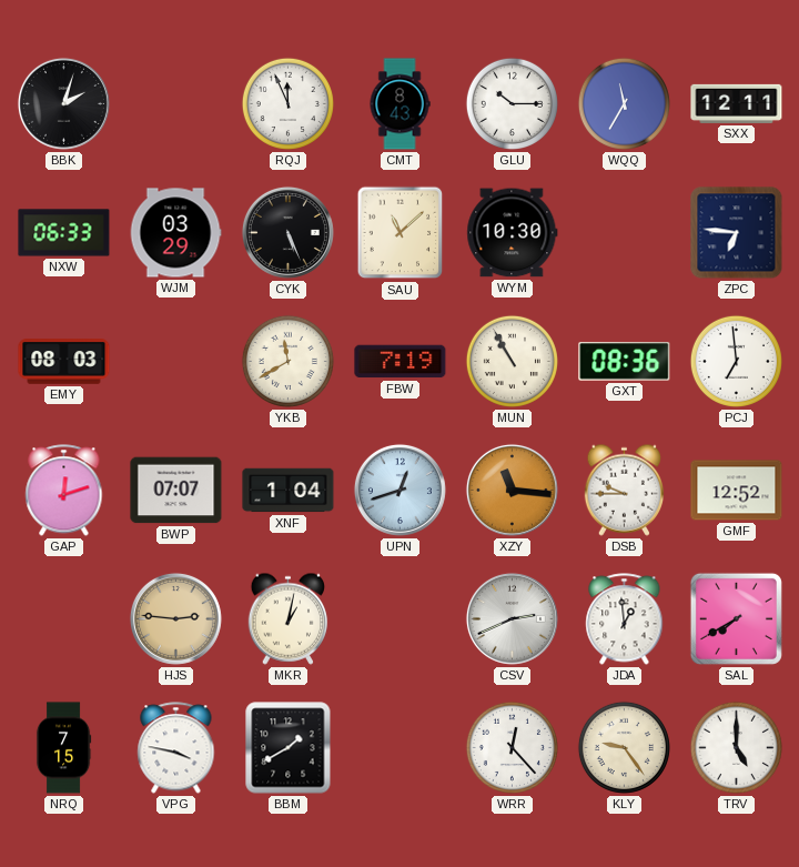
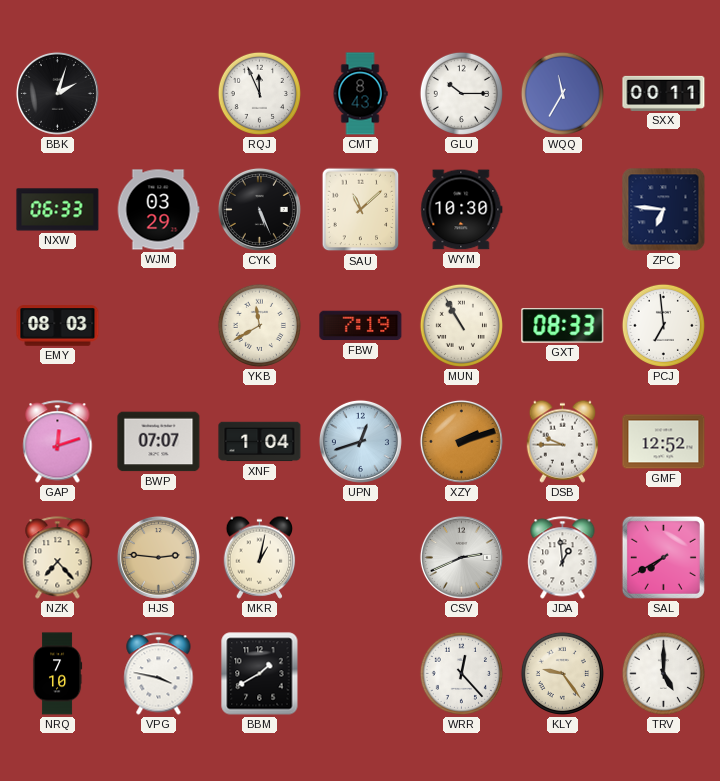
SXX: 12:11 -> 00:11
GXT: 08:36 -> 08:33
XZY: 11:16 -> 2:12
NZK: none -> 7:23
NRQ: 7:15 -> 7:10
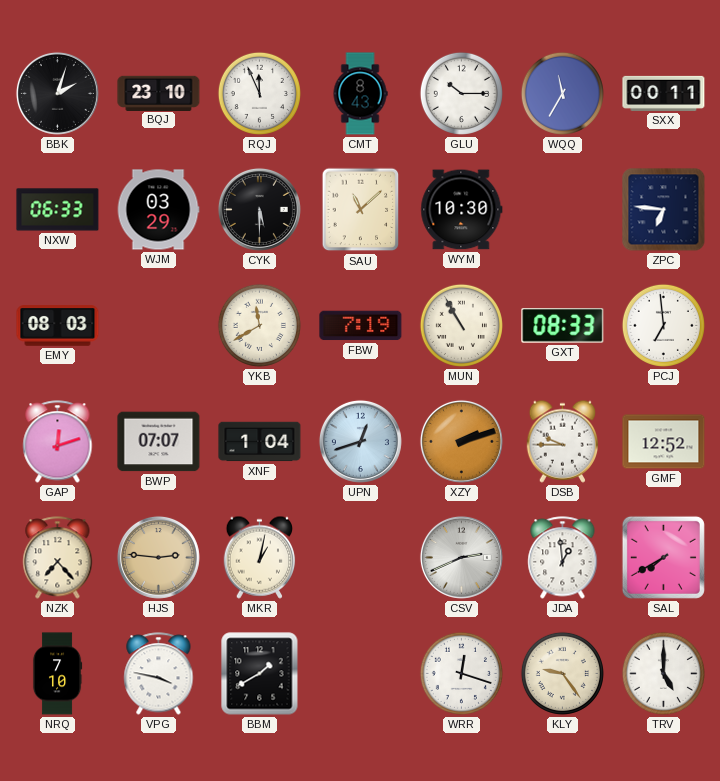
BQJ: none -> 23:10
CYK: 5:26 -> 5:30
WRR: 12:23 -> 12:18
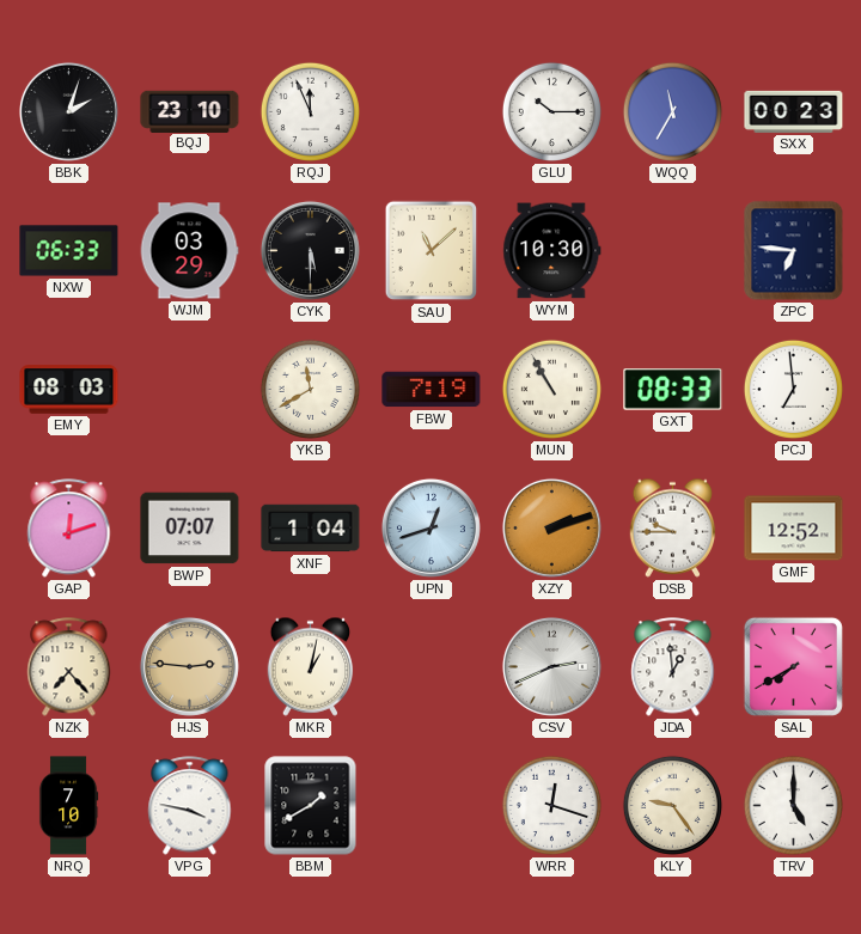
CMT: 8:43 -> none
SXX: 00:11 -> 00:23
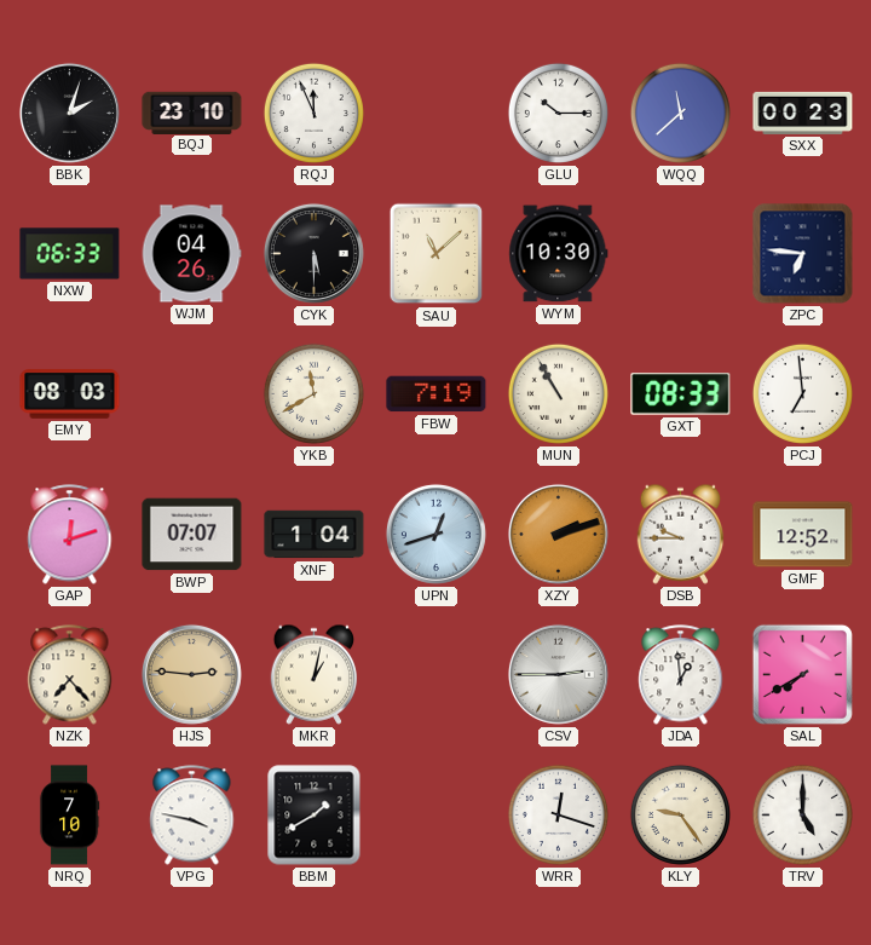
WQQ: 11:35 -> 11:38
WJM: 03:29 -> 04:26
CSV: 2:41 -> 2:45
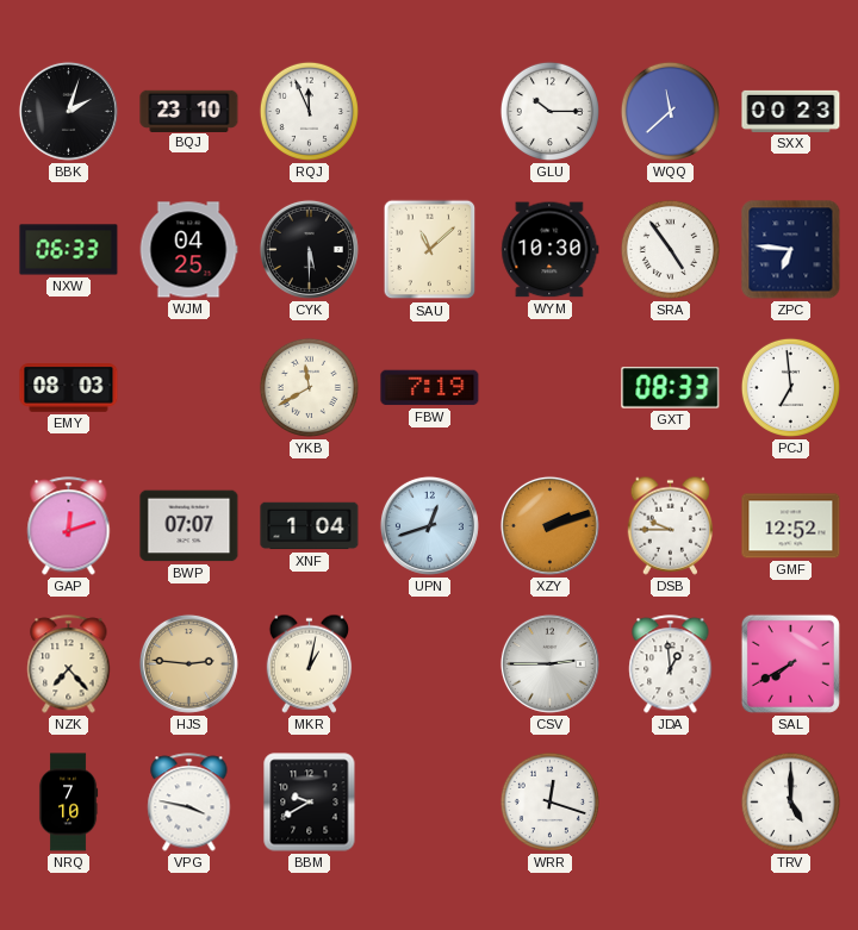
WJM: 04:26 -> 04:25
SRA: none -> 4:54
MUN: 10:55 -> none
BBM: 1:40 -> 9:40
KLY: 9:24 -> none
